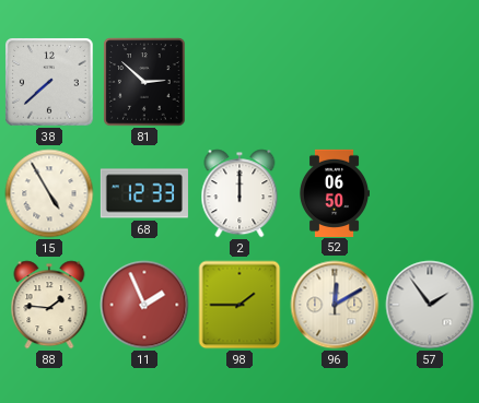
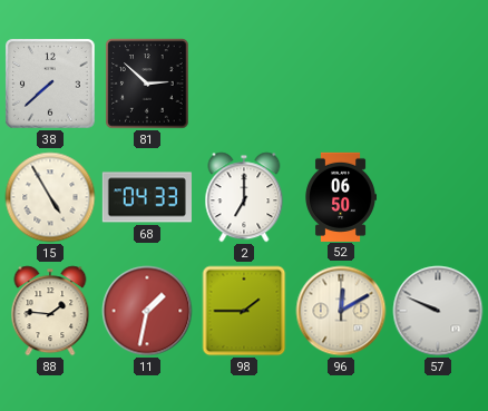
68: 12:33 -> 04:33
2: 12:00 -> 7:00
11: 1:56 -> 1:32
57: 1:54 -> 9:49
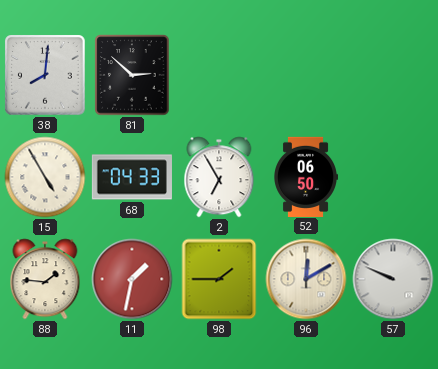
38: 7:38 -> 8:01
2: 7:00 -> 6:55
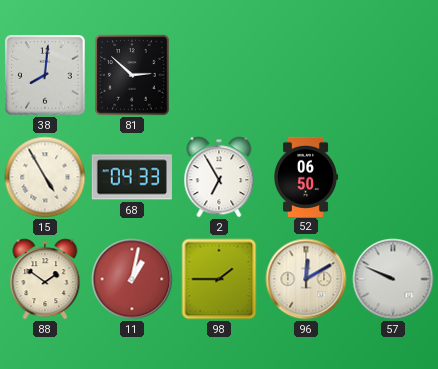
88: 1:46 -> 1:51
11: 1:32 -> 1:02
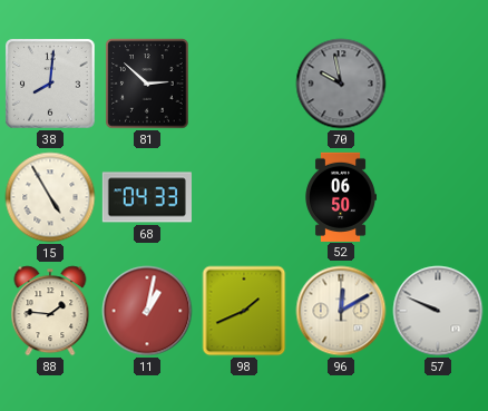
70: none -> 9:58
2: 6:55 -> none
88: 1:51 -> 1:46
98: 1:45 -> 1:41
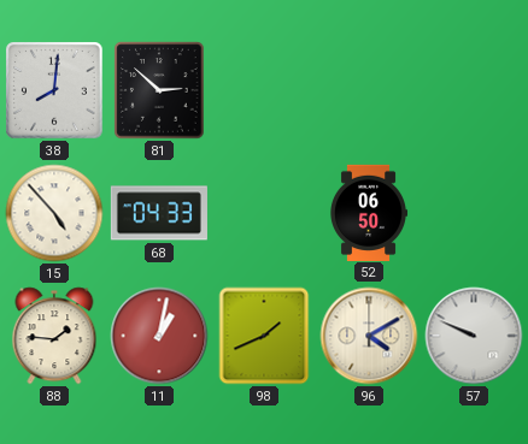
70: 9:58 -> none
15: 4:55 -> 4:53
96: 12:10 -> 4:10
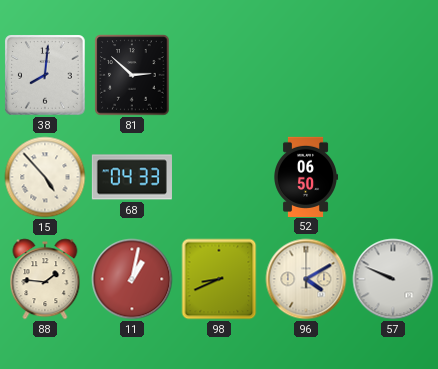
98: 1:41 -> 8:41
